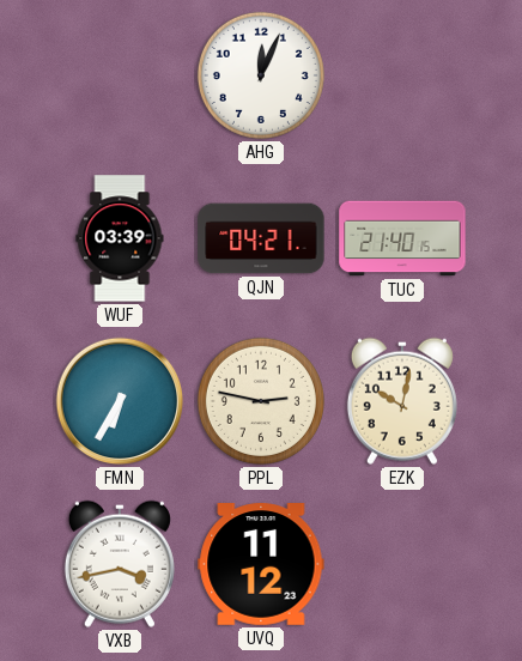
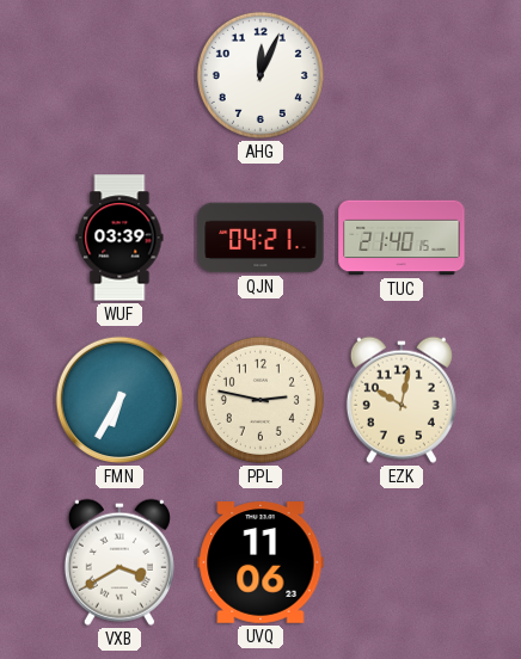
VXB: 3:43 -> 3:40
UVQ: 11:12 -> 11:06
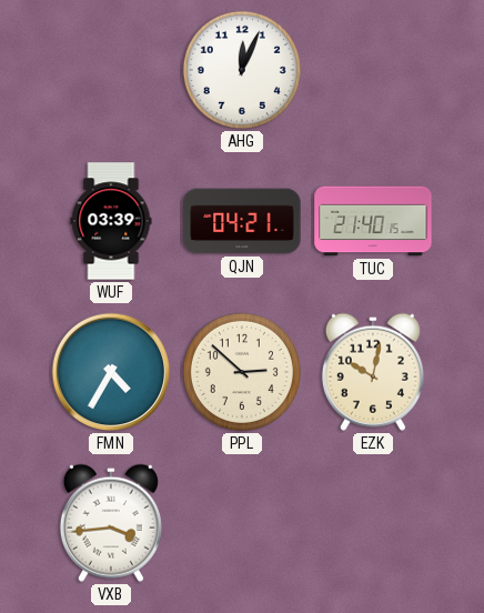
FMN: 6:35 -> 4:35
PPL: 2:47 -> 2:52
VXB: 3:40 -> 3:44
UVQ: 11:06 -> none
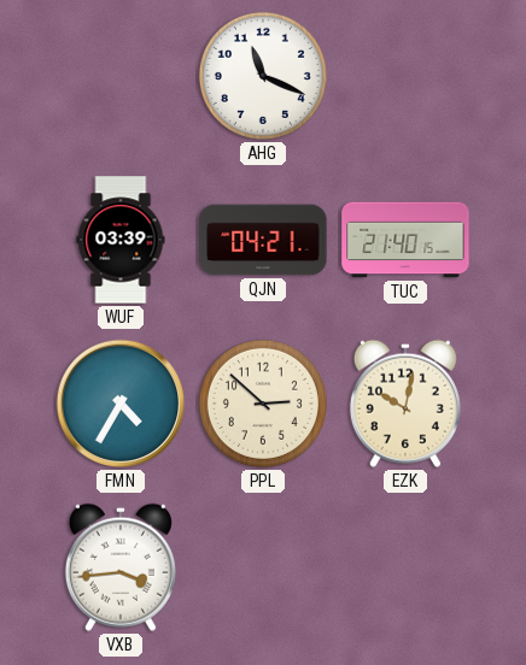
AHG: 12:04 -> 11:19
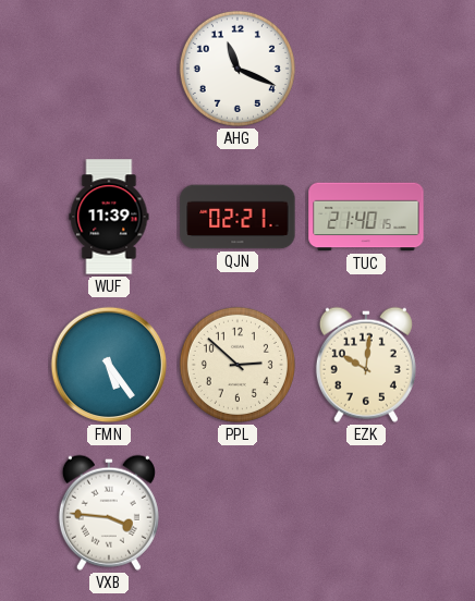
WUF: 03:39 -> 11:39
QJN: 04:21 -> 02:21
FMN: 4:35 -> 5:24
EZK: 10:02 -> 10:01
VXB: 3:44 -> 3:46
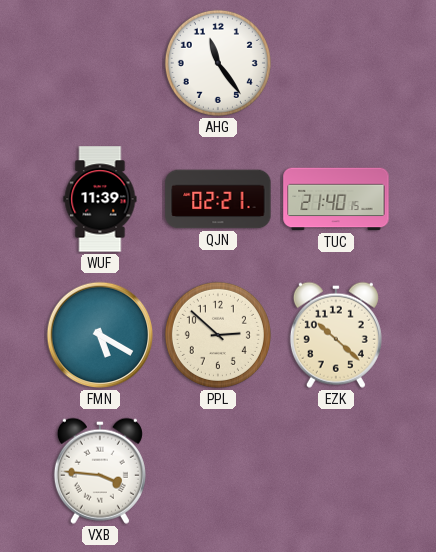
AHG: 11:19 -> 11:24
FMN: 5:24 -> 5:20
EZK: 10:01 -> 10:22
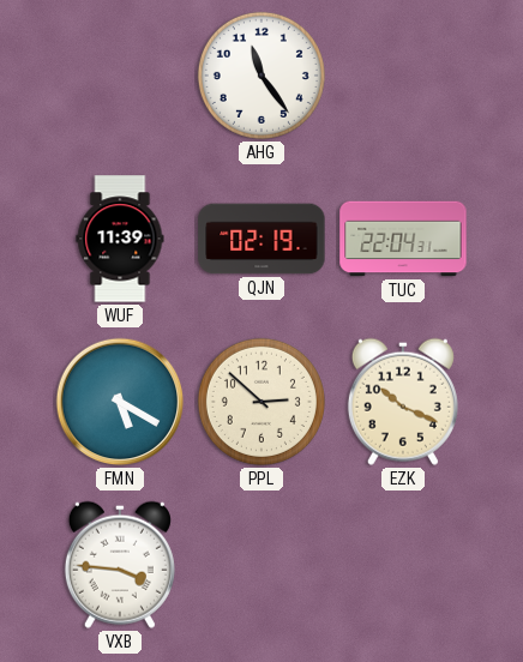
QJN: 02:21 -> 02:19
TUC: 21:40 -> 22:04
EZK: 10:22 -> 10:19
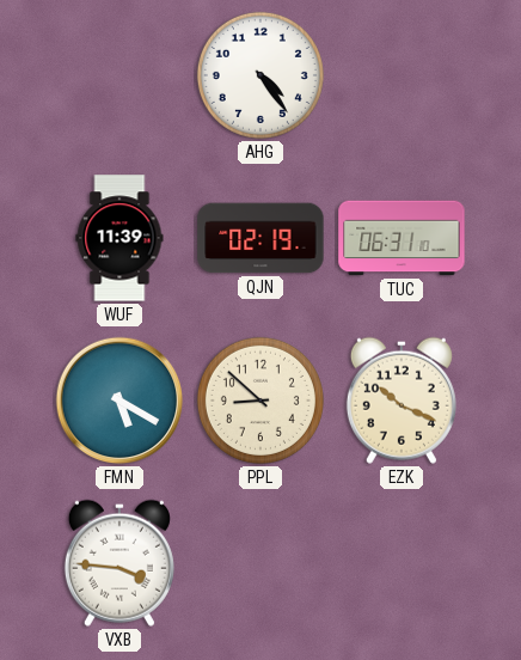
AHG: 11:24 -> 4:24
TUC: 22:04 -> 06:31
PPL: 2:52 -> 8:52
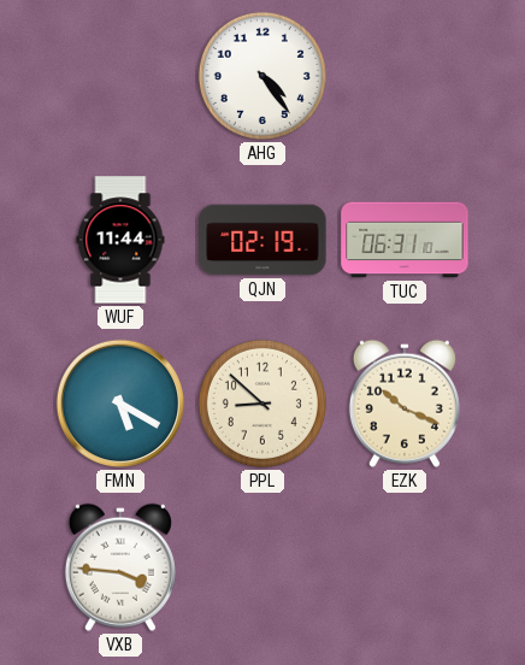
WUF: 11:39 -> 11:44
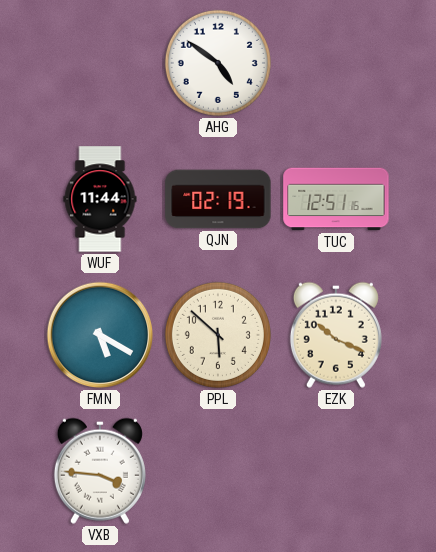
AHG: 4:24 -> 4:51
TUC: 06:31 -> 12:51
PPL: 8:52 -> 5:52
